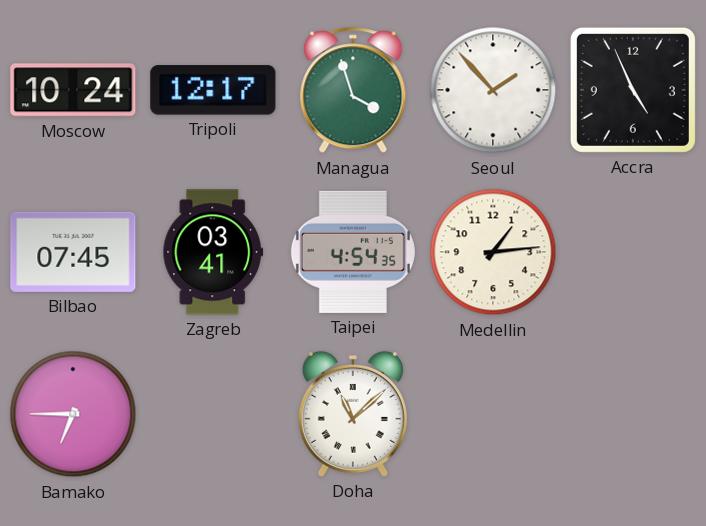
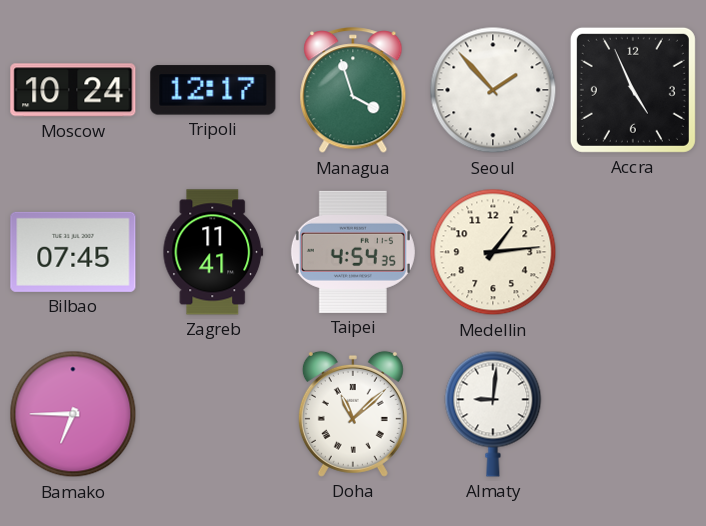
Zagreb: 03:41 -> 11:41
Almaty: none -> 9:01
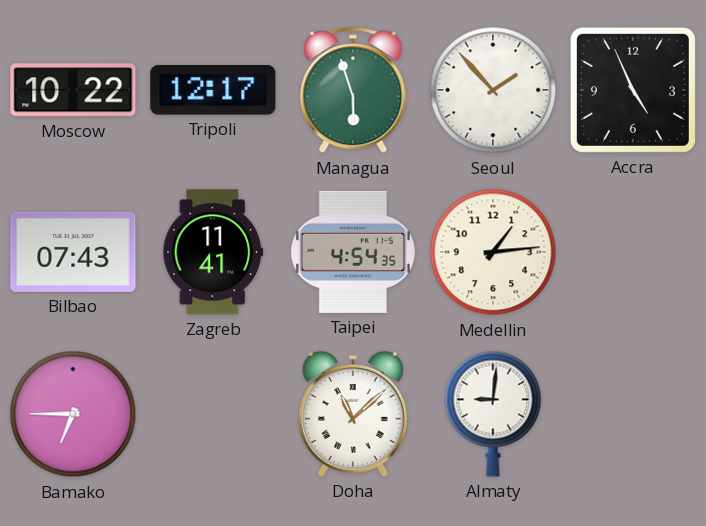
Moscow: 10:24 -> 10:22
Managua: 3:57 -> 5:57
Bilbao: 07:45 -> 07:43
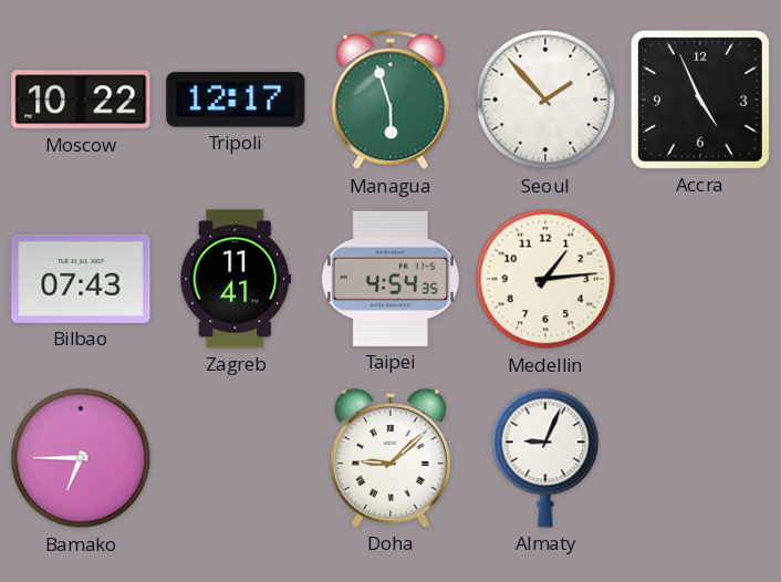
Doha: 11:08 -> 9:08
Almaty: 9:01 -> 9:04
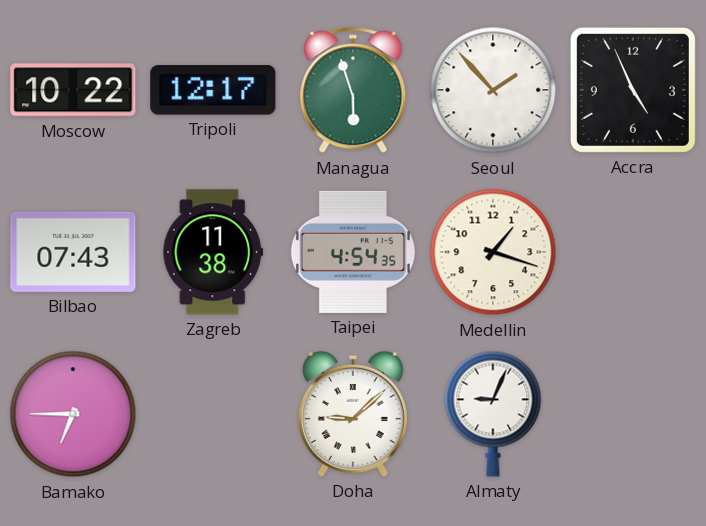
Zagreb: 11:41 -> 11:38
Medellin: 1:14 -> 1:18
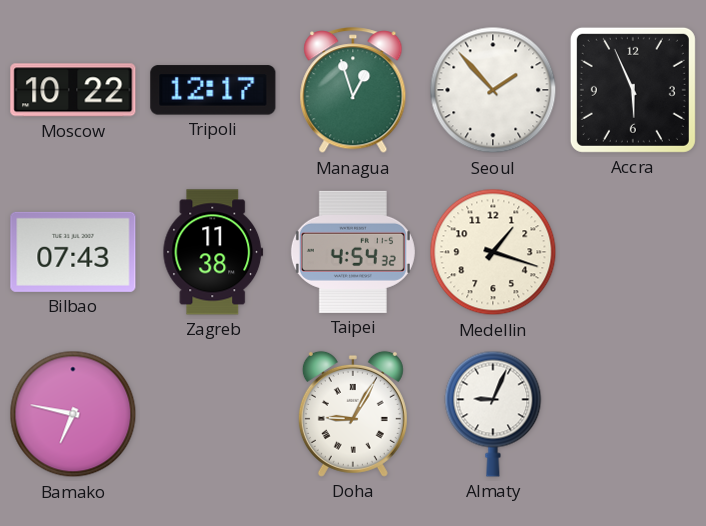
Managua: 5:57 -> 12:57
Accra: 4:56 -> 5:56
Taipei: 4:54:35 -> 4:54:32
Bamako: 6:45 -> 6:47
Doha: 9:08 -> 9:05
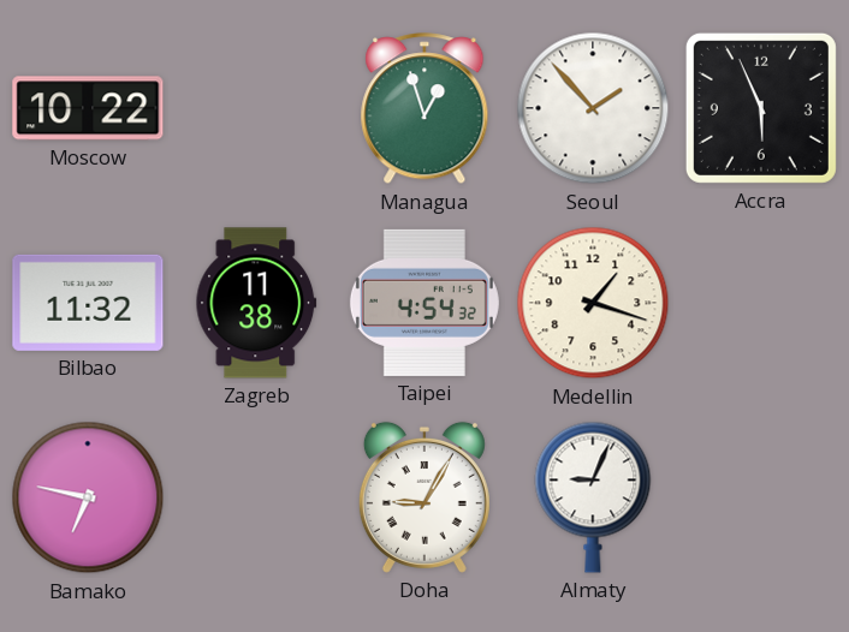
Tripoli: 12:17 -> none
Bilbao: 07:43 -> 11:32
